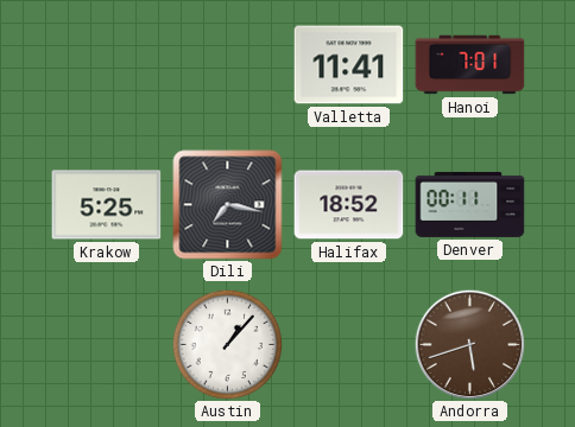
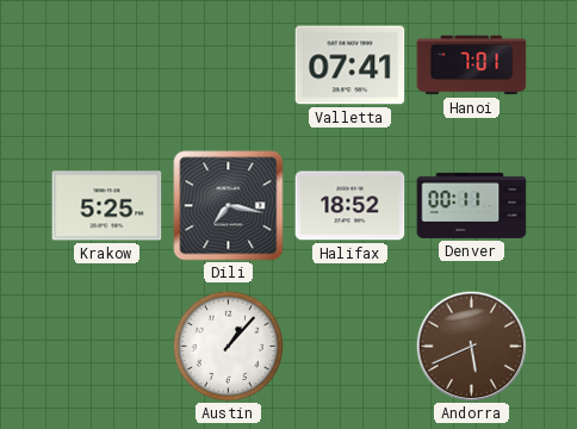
Valletta: 11:41 -> 07:41
Andorra: 5:42 -> 5:41
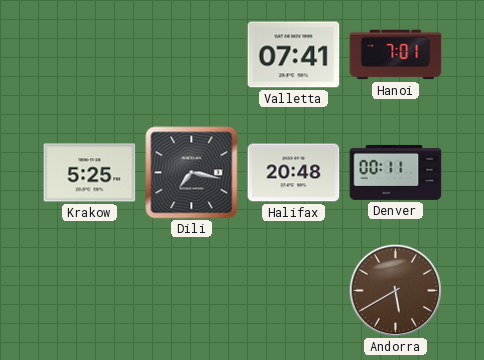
Halifax: 18:52 -> 20:48
Austin: 1:07 -> none
Andorra: 5:41 -> 5:40
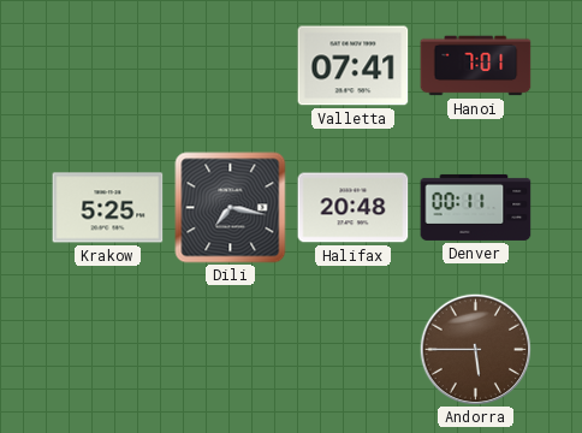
Andorra: 5:40 -> 5:45
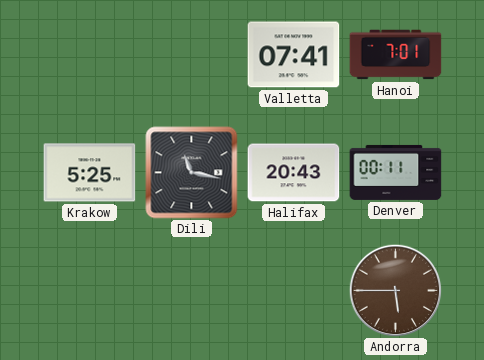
Dili: 7:17 -> 11:17
Halifax: 20:48 -> 20:43
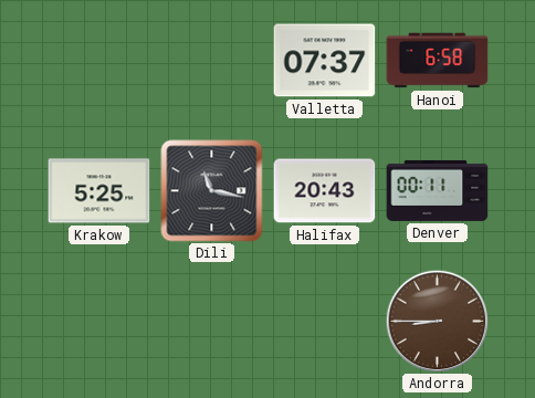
Valletta: 07:41 -> 07:37
Hanoi: 7:01 -> 6:58
Andorra: 5:45 -> 8:45
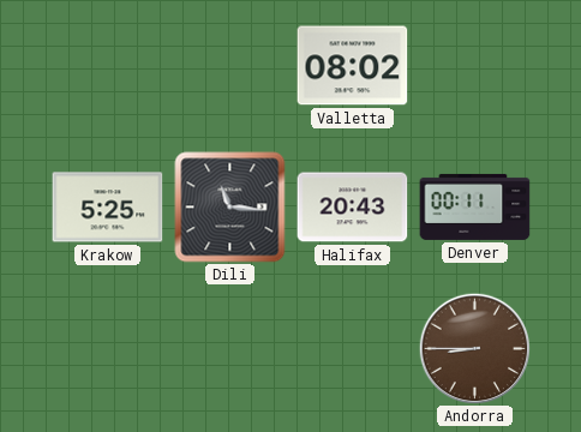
Valletta: 07:37 -> 08:02
Hanoi: 6:58 -> none
Dili: 11:17 -> 11:16
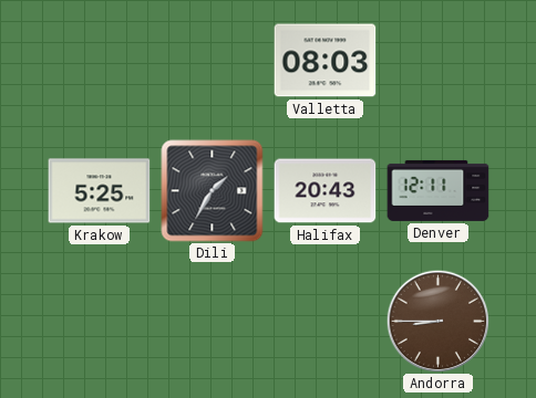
Valletta: 08:02 -> 08:03
Dili: 11:16 -> 1:35
Denver: 00:11 -> 12:11
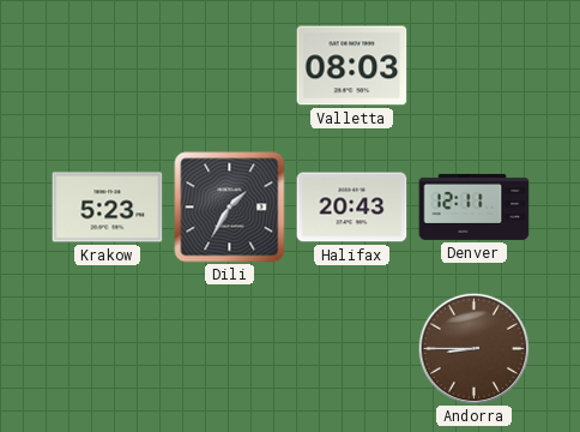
Krakow: 5:25 -> 5:23
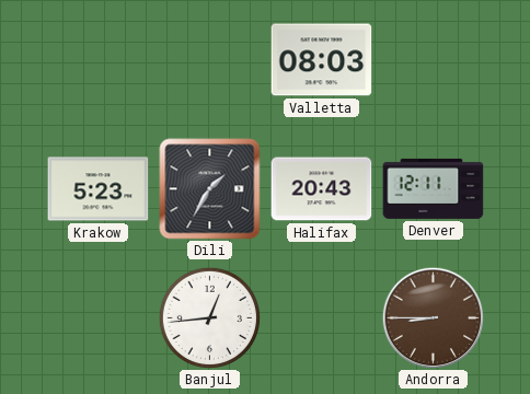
Banjul: none -> 12:44
